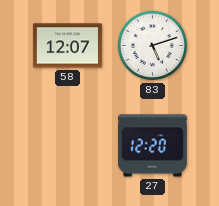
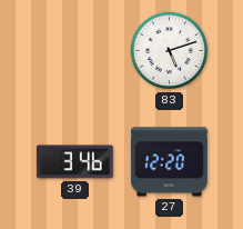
58: 12:07 -> none
39: none -> 3:46
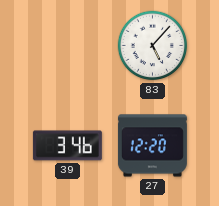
83: 5:12 -> 5:07
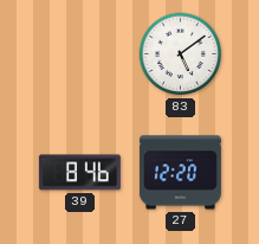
83: 5:07 -> 5:09
39: 3:46 -> 8:46
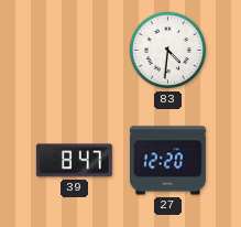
83: 5:09 -> 4:31
39: 8:46 -> 8:47
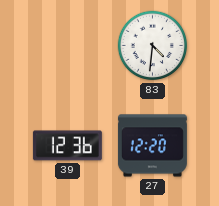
39: 8:47 -> 12:36
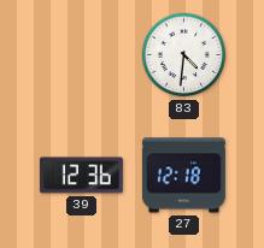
27: 12:20 -> 12:18
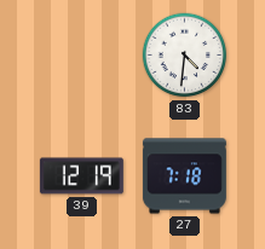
39: 12:36 -> 12:19
27: 12:18 -> 7:18
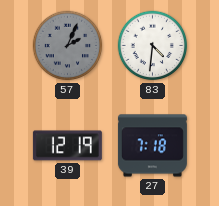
57: none -> 2:04
